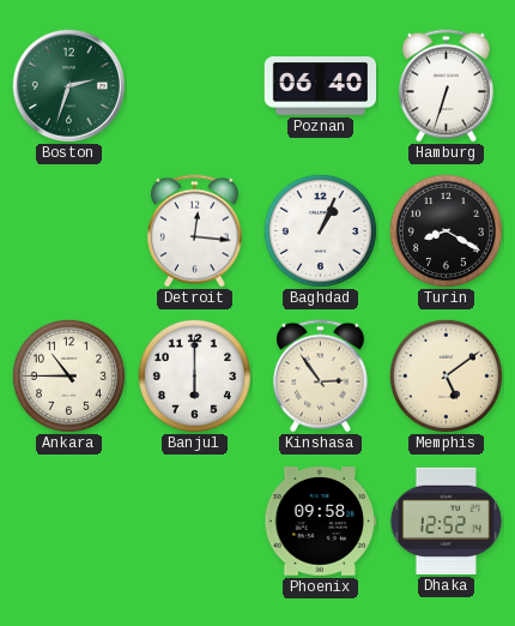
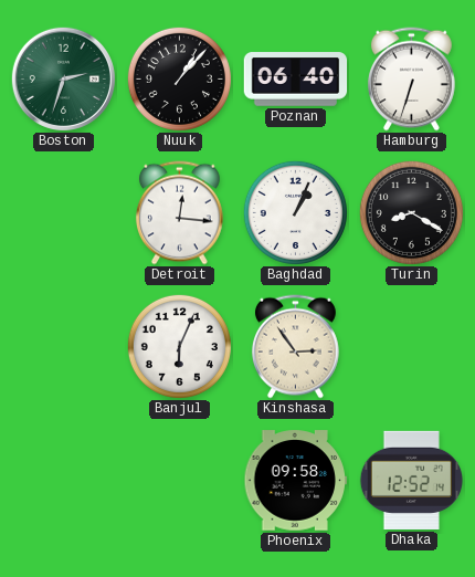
Nuuk: none -> 1:07
Ankara: 10:45 -> none
Banjul: 6:00 -> 6:04
Memphis: 5:09 -> none
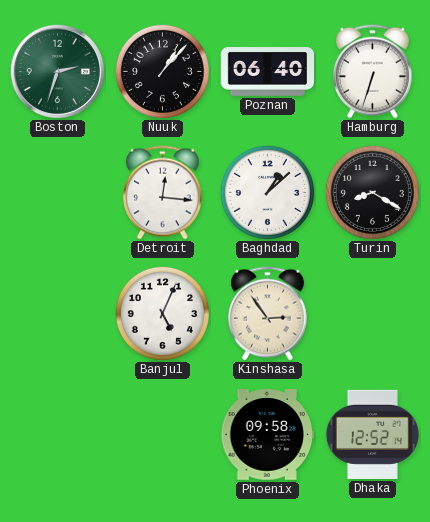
Baghdad: 1:04 -> 1:08
Banjul: 6:04 -> 5:04
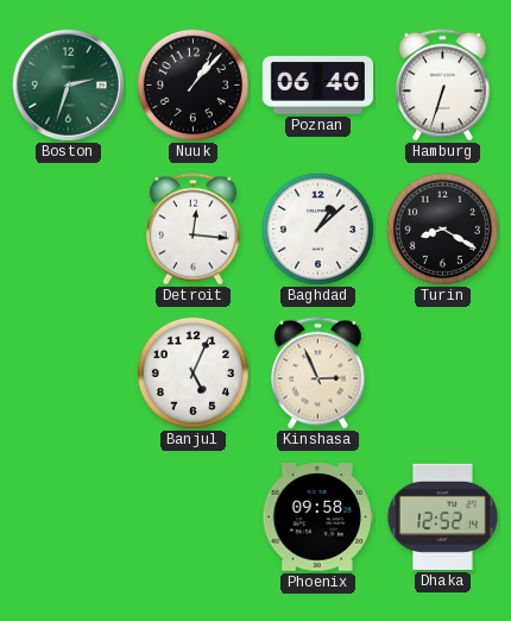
Kinshasa: 2:54 -> 2:56
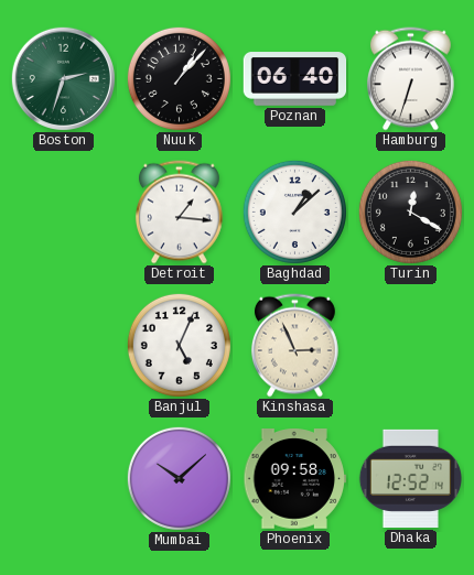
Detroit: 12:16 -> 1:16
Turin: 8:20 -> 12:20
Mumbai: none -> 10:08
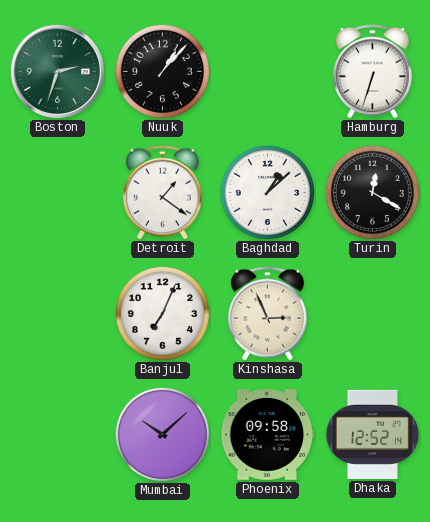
Poznan: 06:40 -> none
Detroit: 1:16 -> 1:21
Banjul: 5:04 -> 7:04
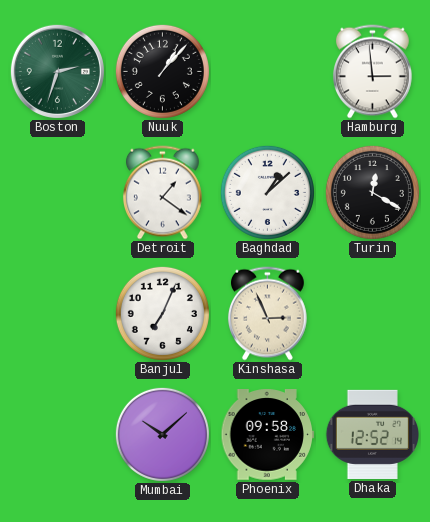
Hamburg: 6:33 -> 2:59
